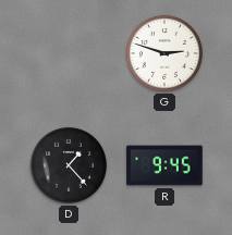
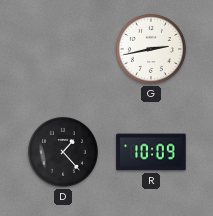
G: 2:48 -> 2:43
R: 9:45 -> 10:09
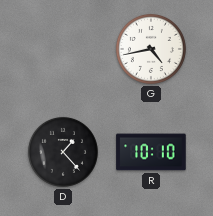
G: 2:43 -> 4:43
R: 10:09 -> 10:10
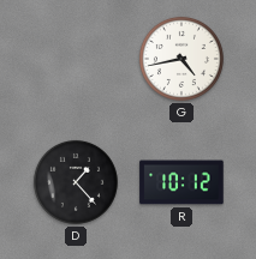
R: 10:10 -> 10:12
